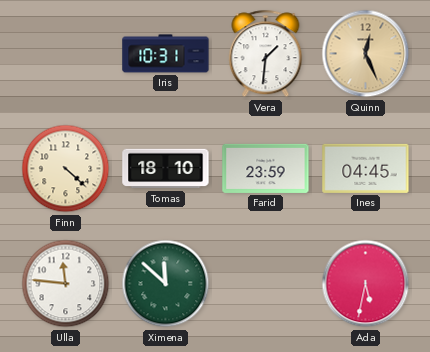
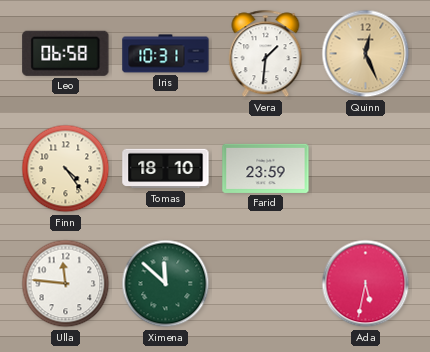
Leo: none -> 06:58
Finn: 4:22 -> 4:24
Ines: 04:45 -> none
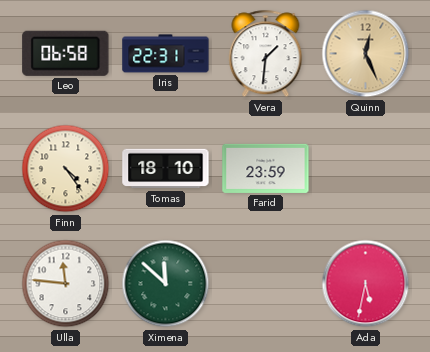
Iris: 10:31 -> 22:31
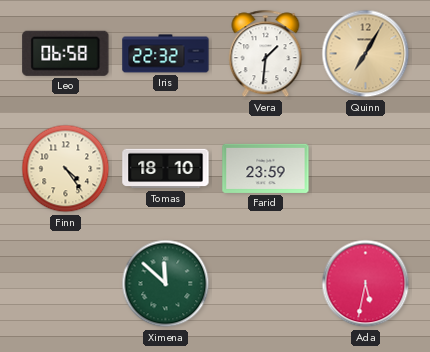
Iris: 22:31 -> 22:32
Quinn: 12:26 -> 7:05
Ulla: 11:46 -> none
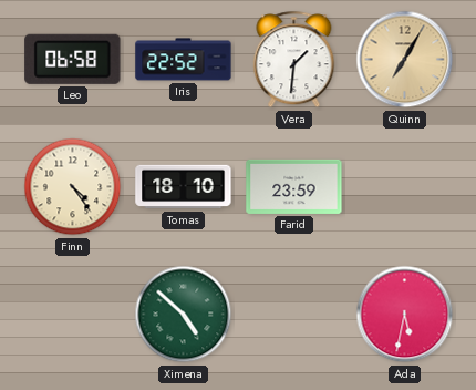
Iris: 22:32 -> 22:52
Ximena: 11:52 -> 4:52
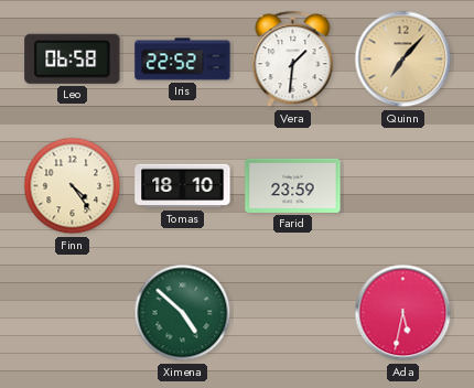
Quinn: 7:05 -> 7:07
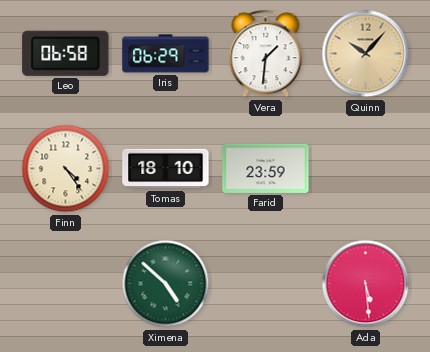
Iris: 22:52 -> 06:29
Quinn: 7:07 -> 10:07
Ada: 5:32 -> 5:29
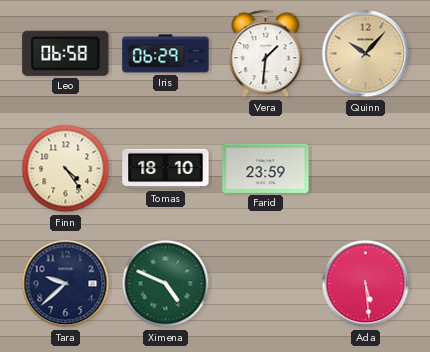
Tara: none -> 9:38
Ximena: 4:52 -> 4:49
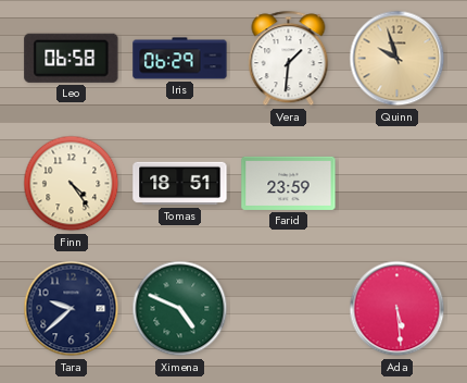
Quinn: 10:07 -> 9:57
Tomas: 18:10 -> 18:51
